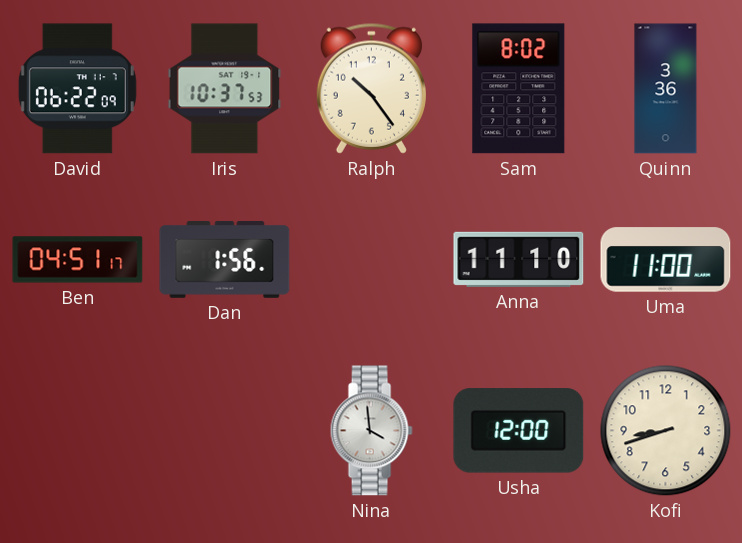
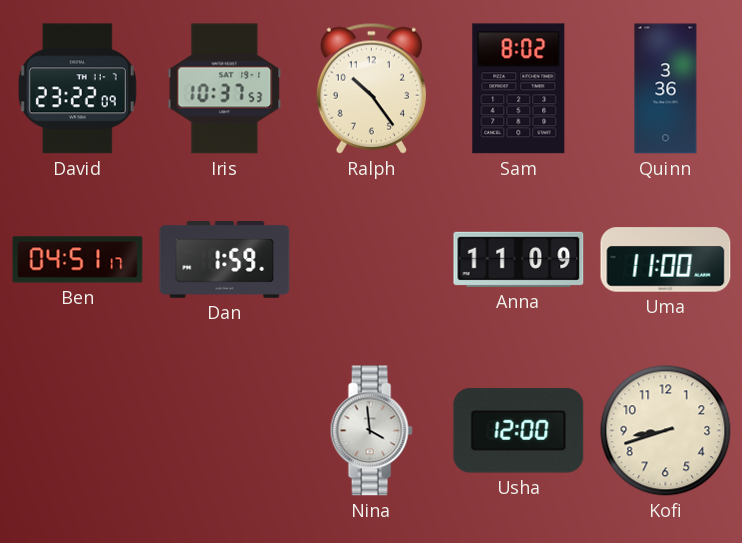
David: 06:22 -> 23:22
Dan: 1:56 -> 1:59
Anna: 11:10 -> 11:09
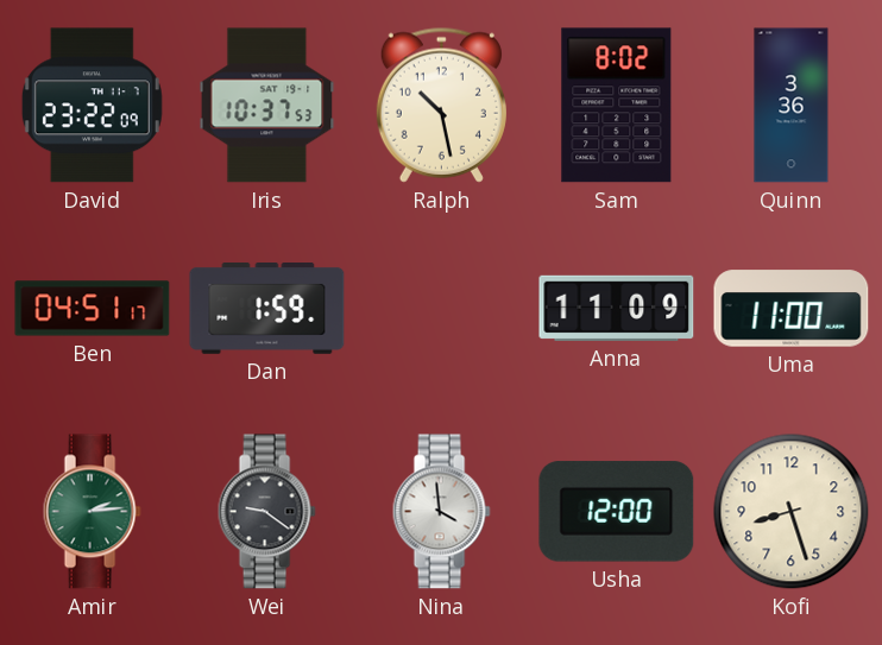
Ralph: 10:24 -> 10:28
Amir: none -> 2:14
Wei: none -> 9:21
Kofi: 8:42 -> 8:27
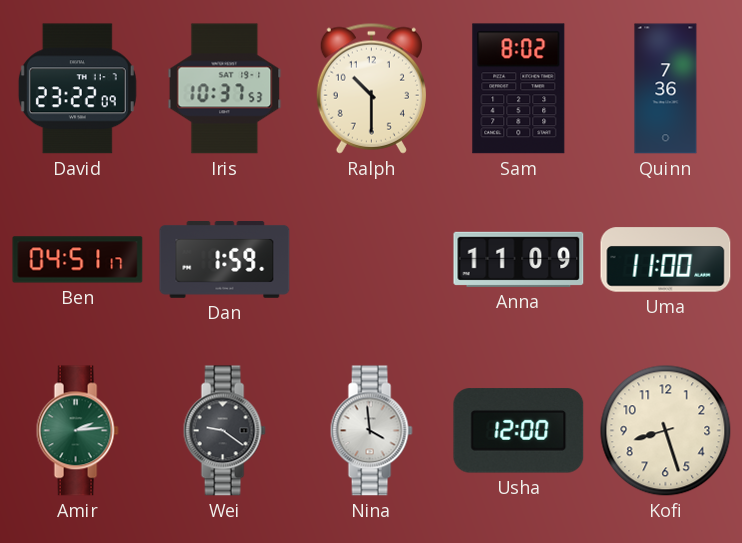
Ralph: 10:28 -> 10:30
Quinn: 3:36 -> 7:36
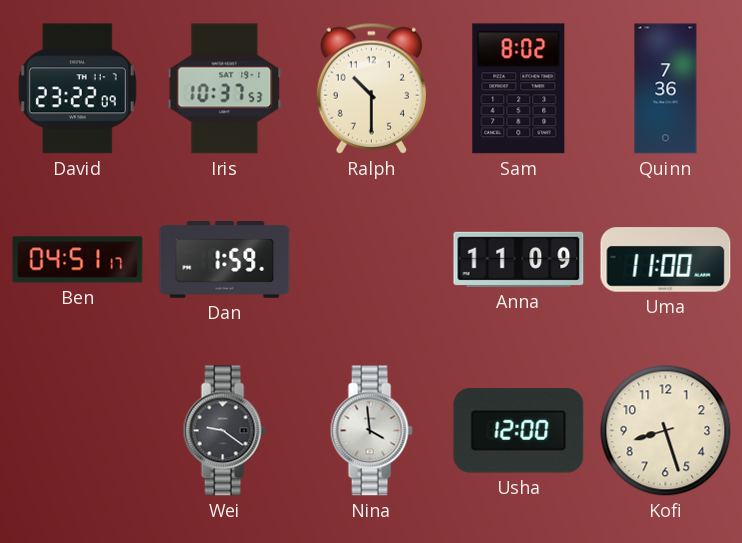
Amir: 2:14 -> none
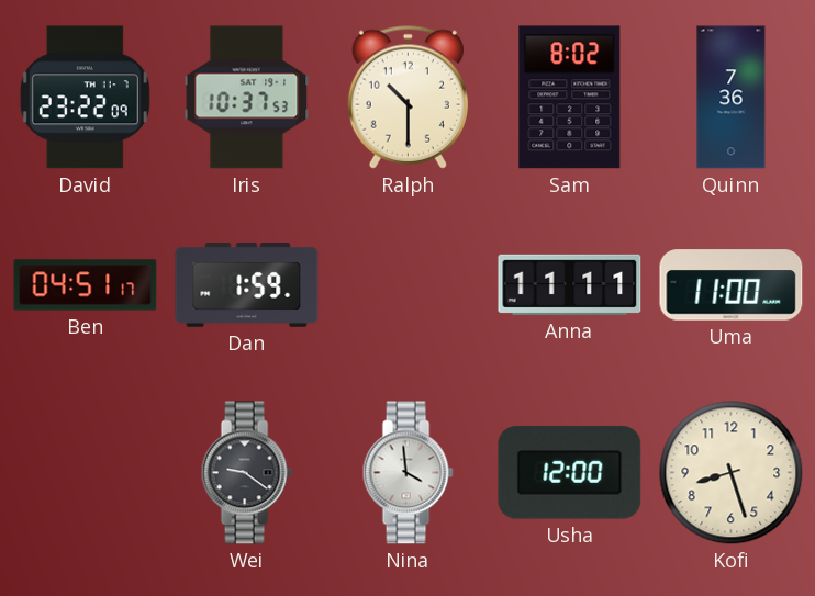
Anna: 11:09 -> 11:11
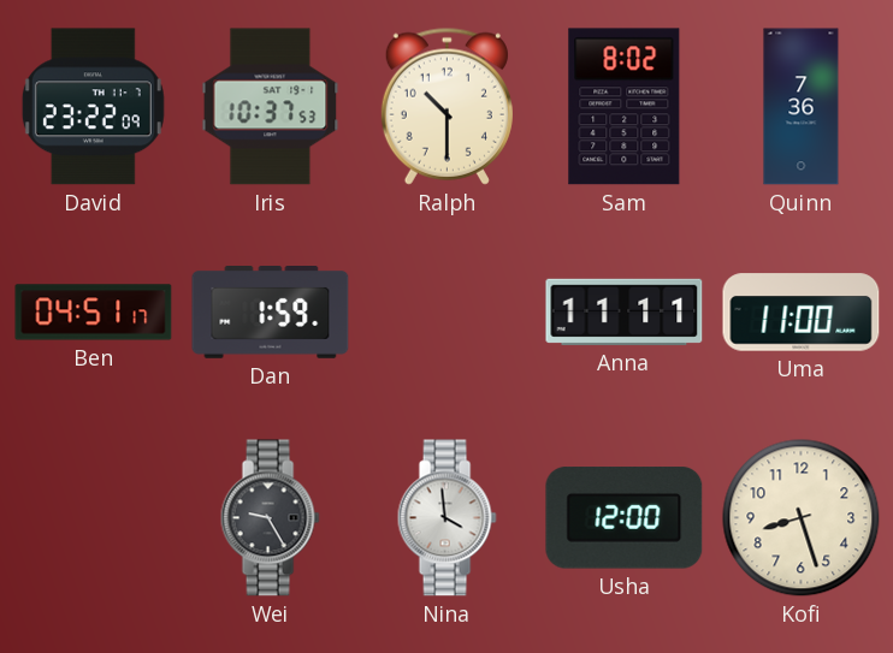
Wei: 9:21 -> 9:25
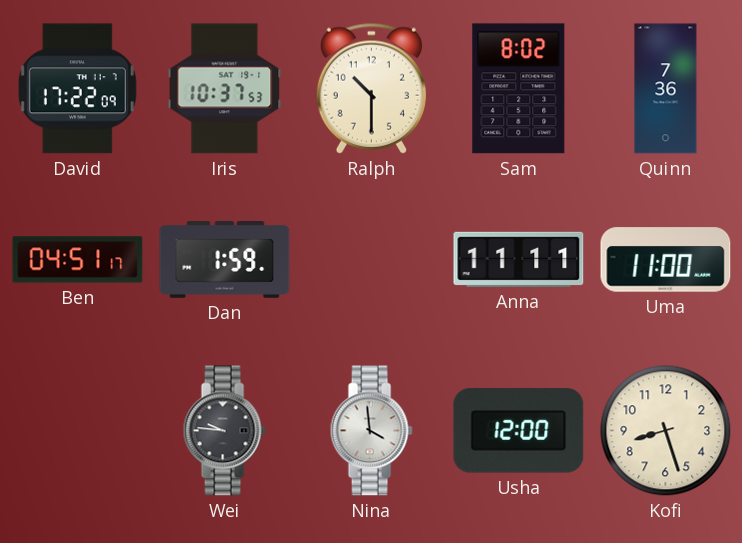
David: 23:22 -> 17:22
Wei: 9:25 -> 9:46
